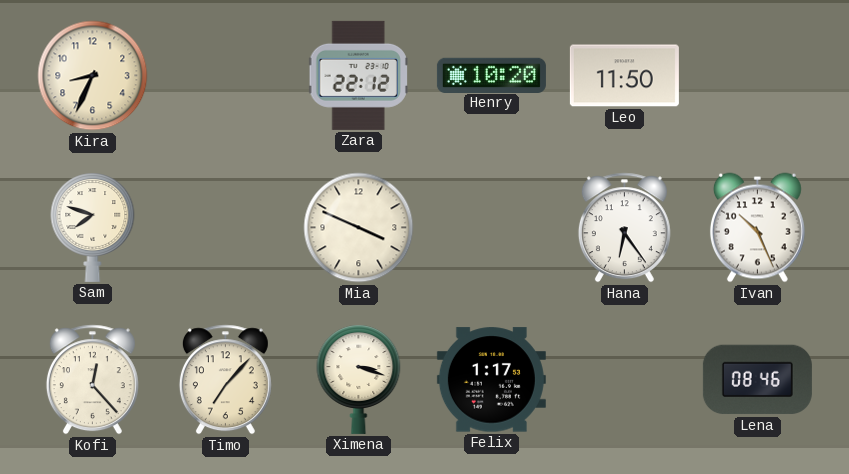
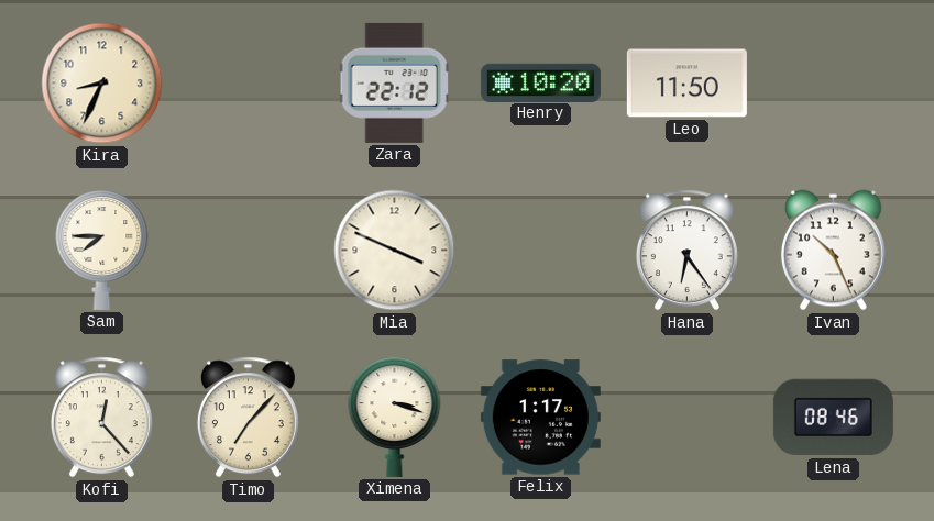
Sam: 7:48 -> 7:45
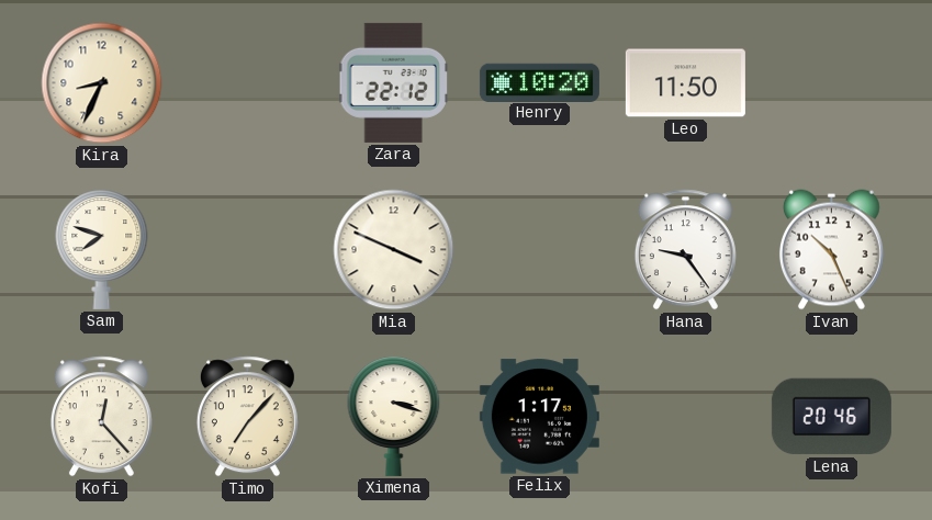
Sam: 7:45 -> 7:48
Hana: 6:24 -> 9:24
Lena: 08:46 -> 20:46
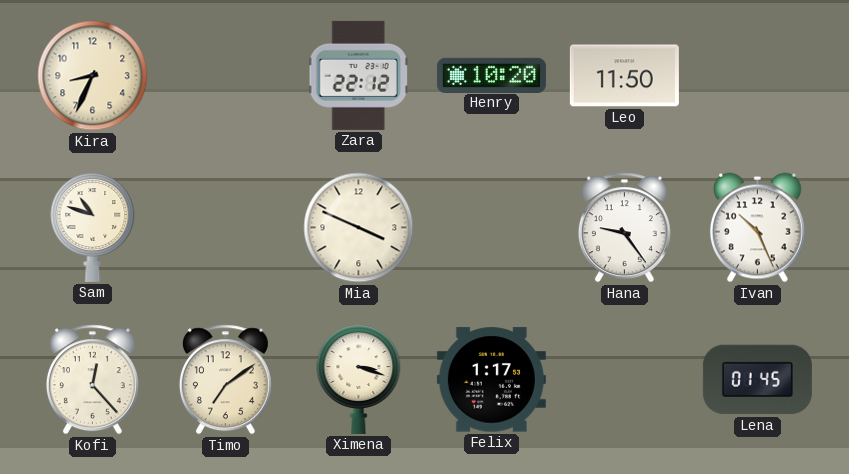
Sam: 7:48 -> 10:48
Timo: 7:07 -> 7:09
Lena: 20:46 -> 01:45
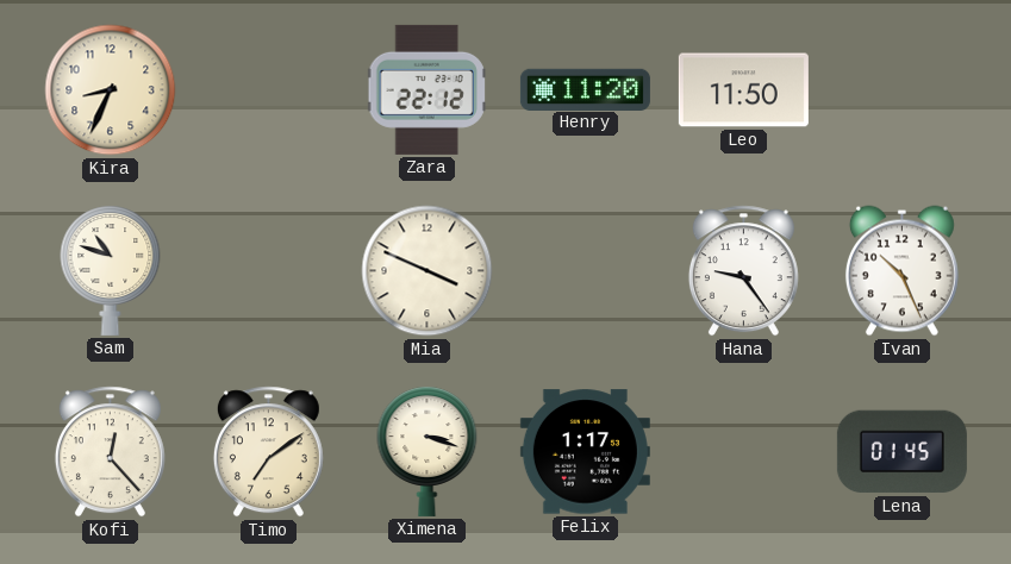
Henry: 10:20 -> 11:20
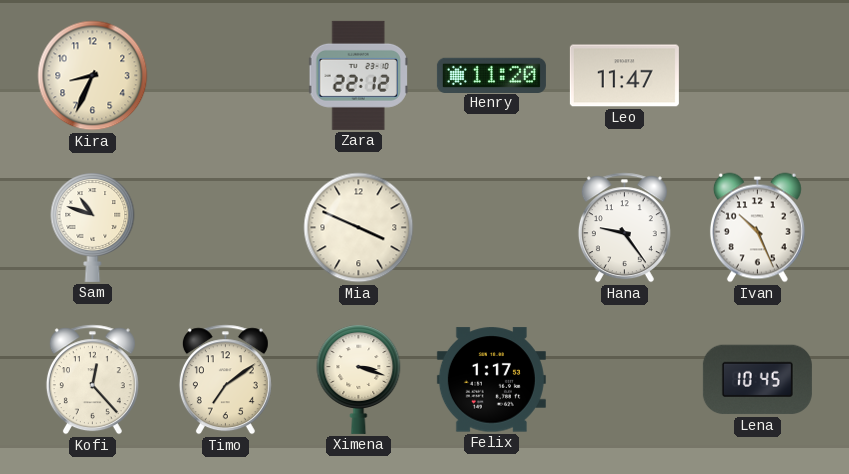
Leo: 11:50 -> 11:47
Lena: 01:45 -> 10:45
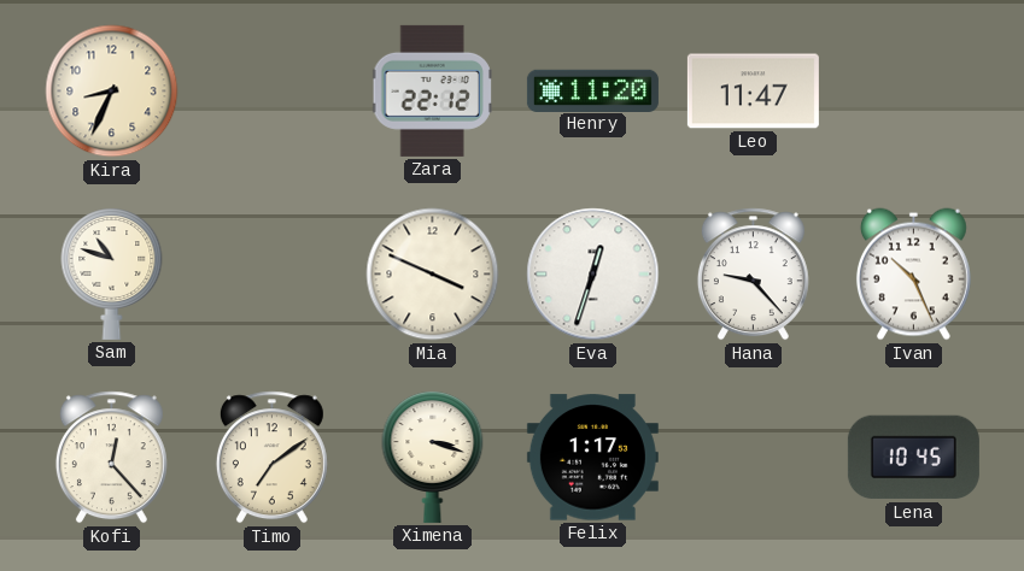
Eva: none -> 12:33
Hana: 9:24 -> 9:23
